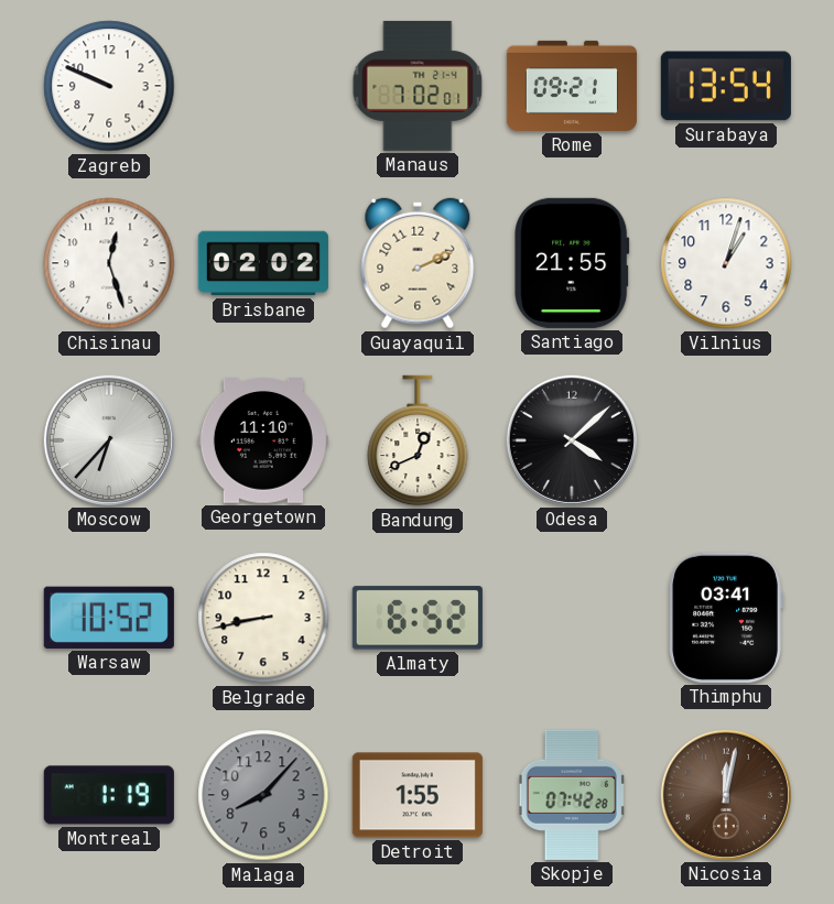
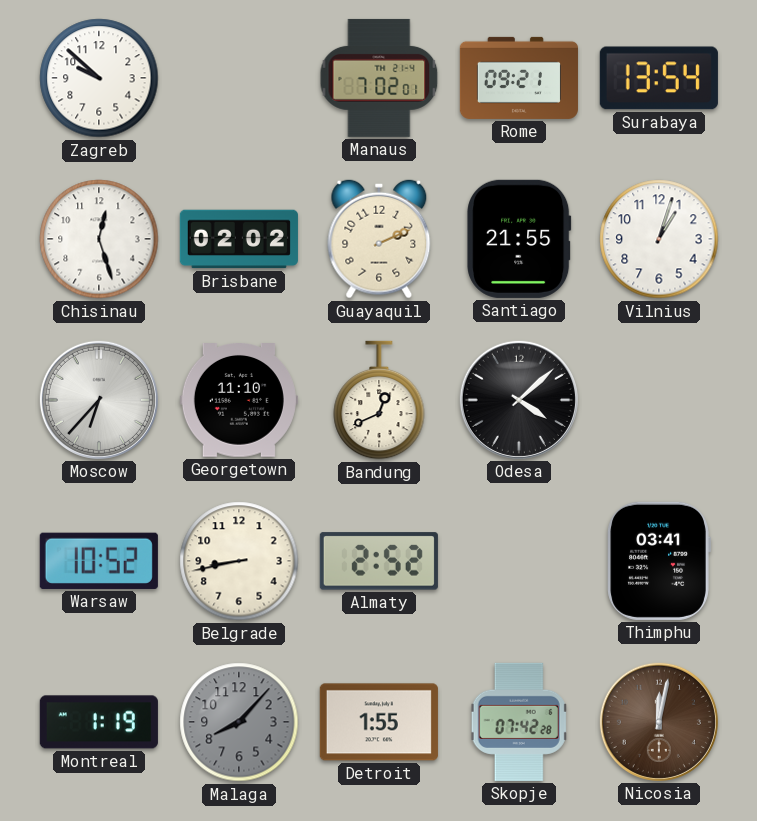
Zagreb: 9:49 -> 9:52
Almaty: 6:52 -> 2:52
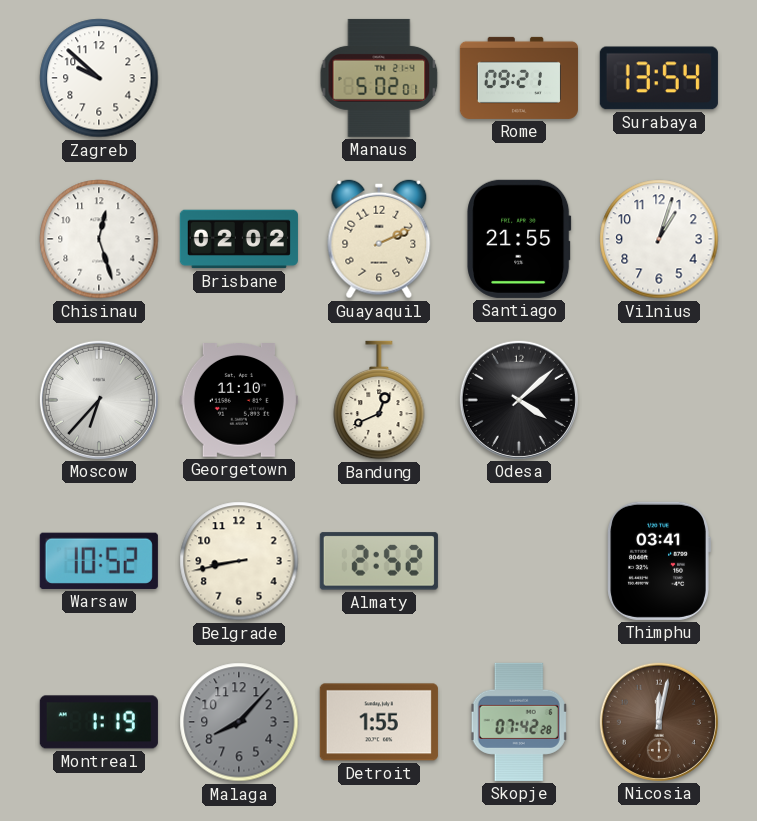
Manaus: 7:02 -> 5:02
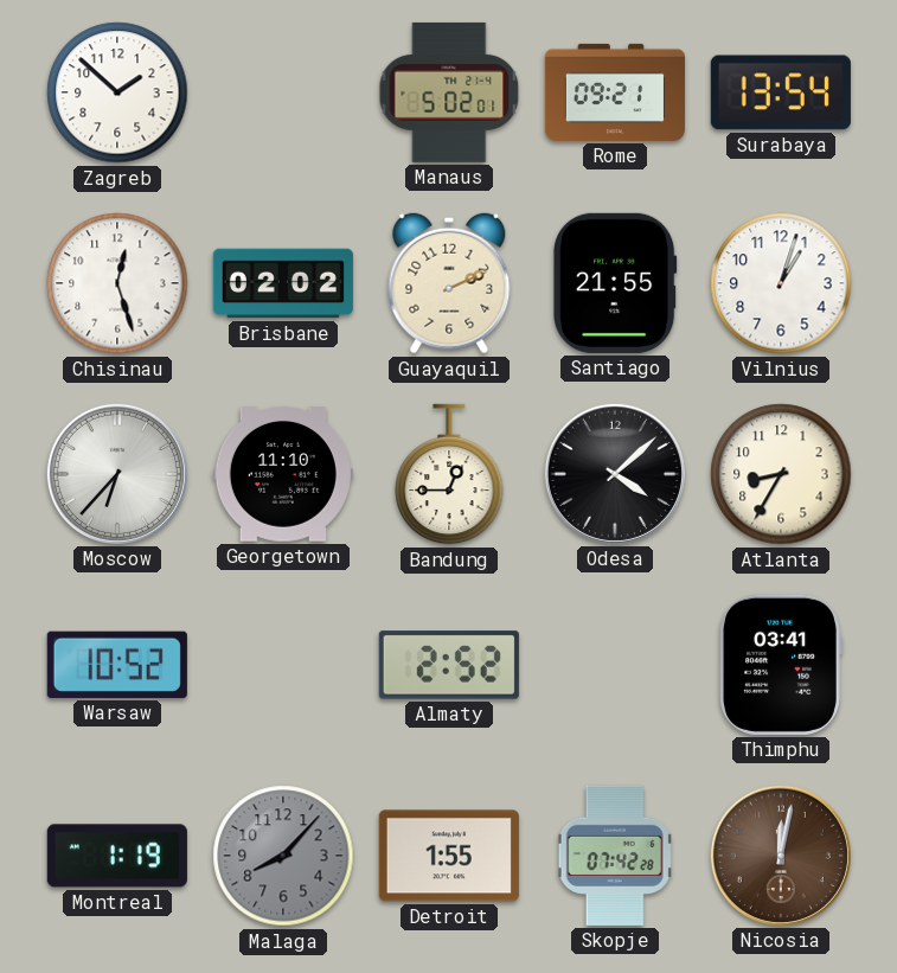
Zagreb: 9:52 -> 1:52
Bandung: 12:41 -> 12:45
Atlanta: none -> 8:35
Belgrade: 8:43 -> none
